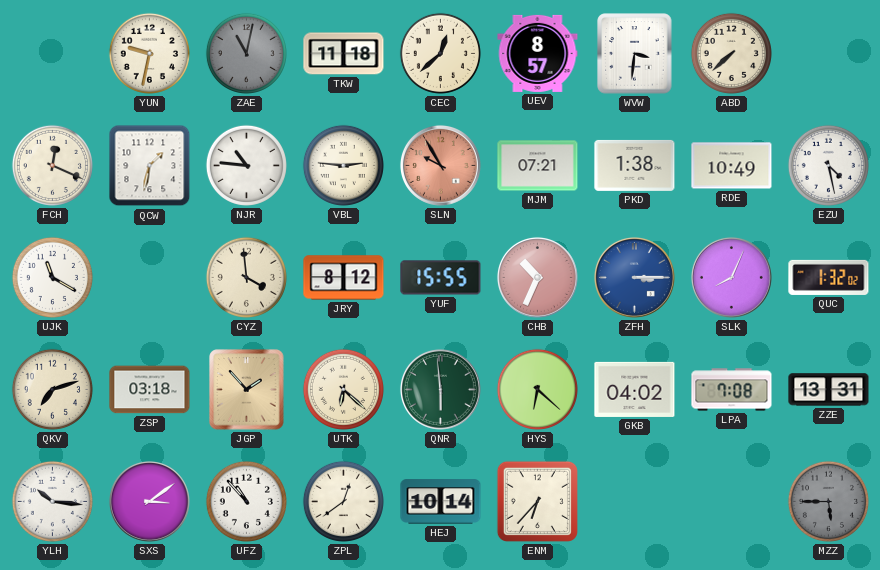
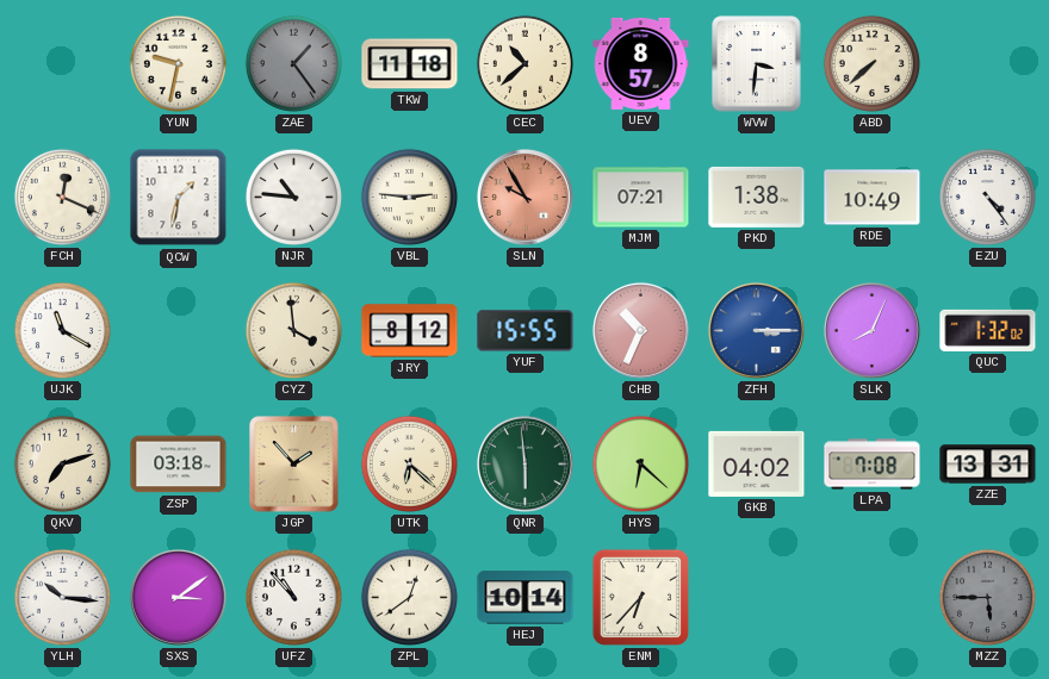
ZAE: 11:02 -> 1:24
CEC: 12:38 -> 10:38
EZU: 4:28 -> 4:24
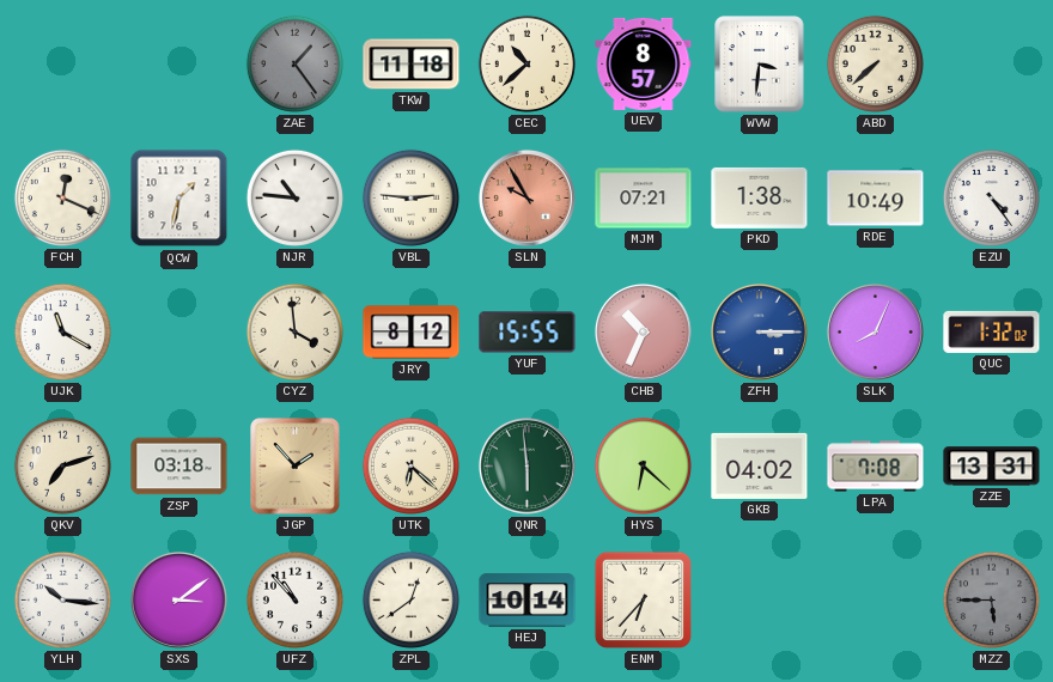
YUN: 9:32 -> none
